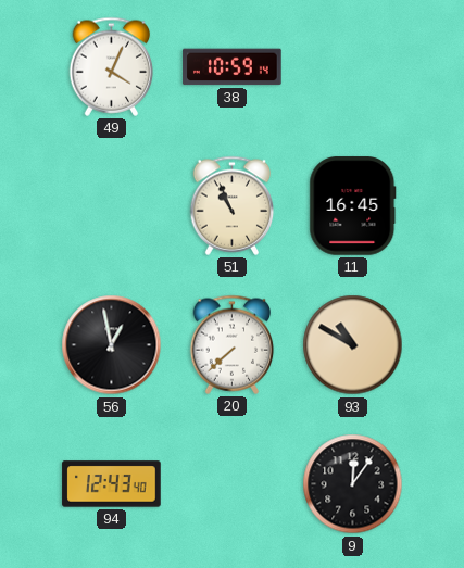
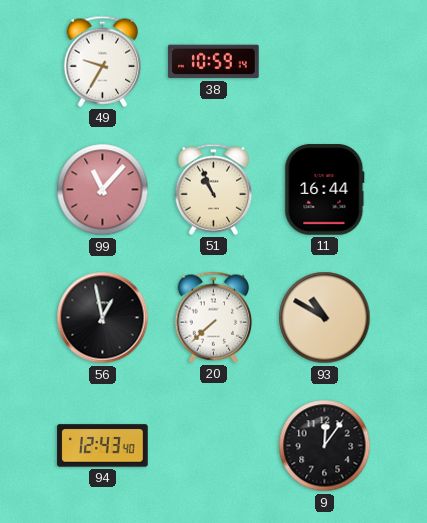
49: 4:04 -> 9:35
99: none -> 11:07
11: 16:45 -> 16:44
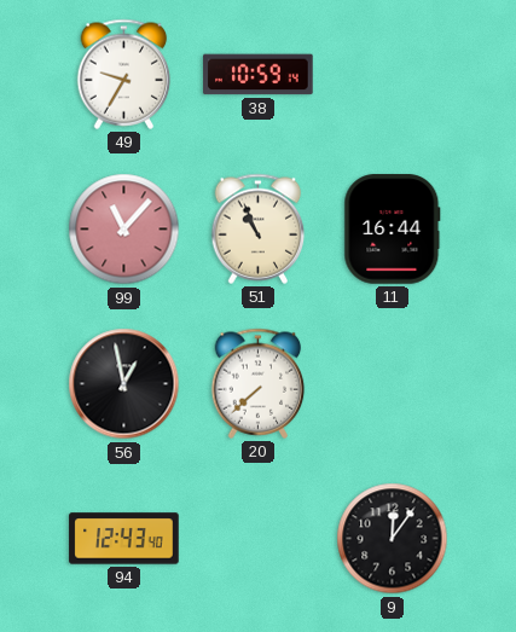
93: 10:50 -> none
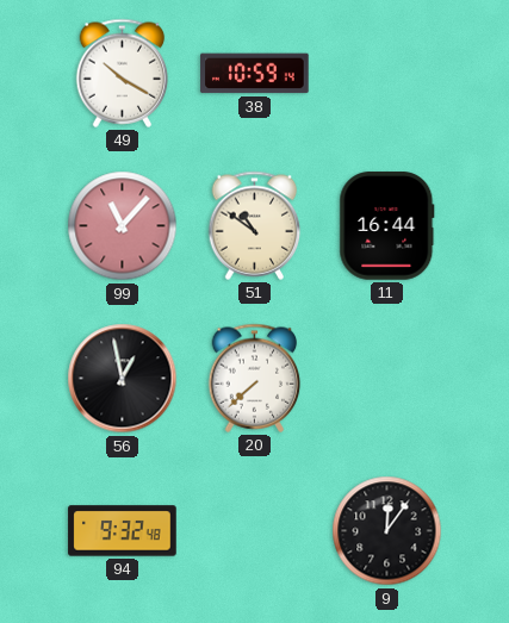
49: 9:35 -> 10:20
51: 10:56 -> 10:51
94: 12:43 -> 9:32
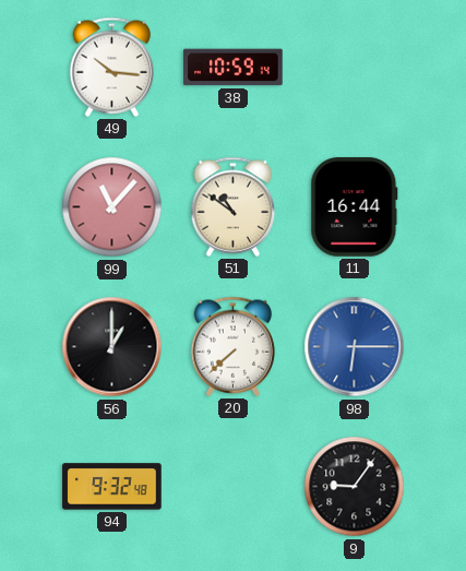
49: 10:20 -> 10:16
56: 12:58 -> 1:00
98: none -> 6:15
9: 12:06 -> 9:06
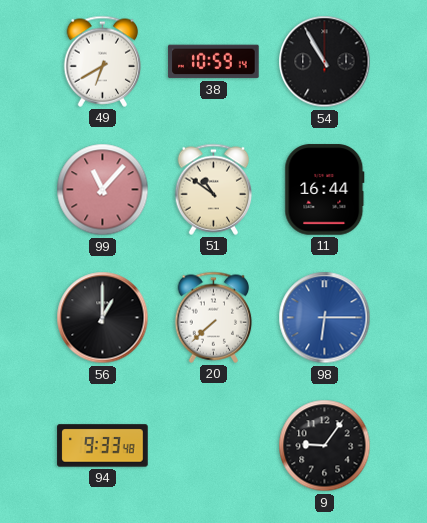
49: 10:16 -> 6:40
54: none -> 10:55
94: 9:32 -> 9:33
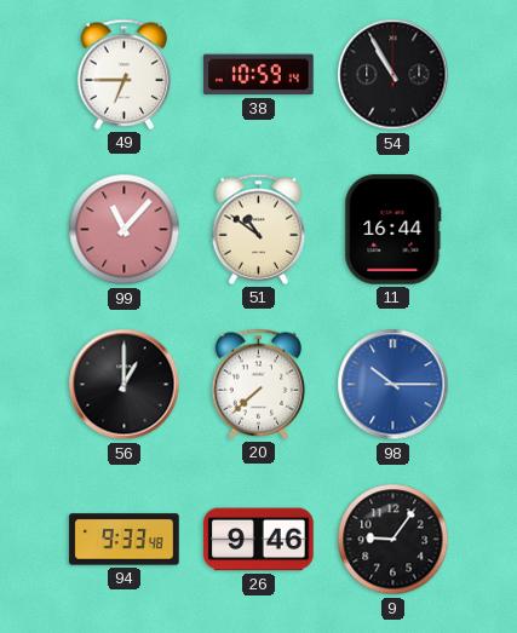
49: 6:40 -> 6:45
98: 6:15 -> 10:15
26: none -> 9:46
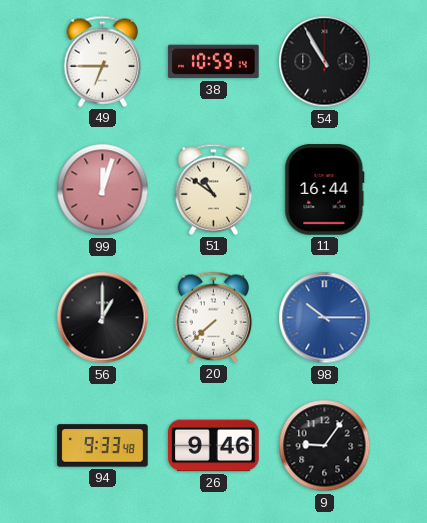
99: 11:07 -> 12:03
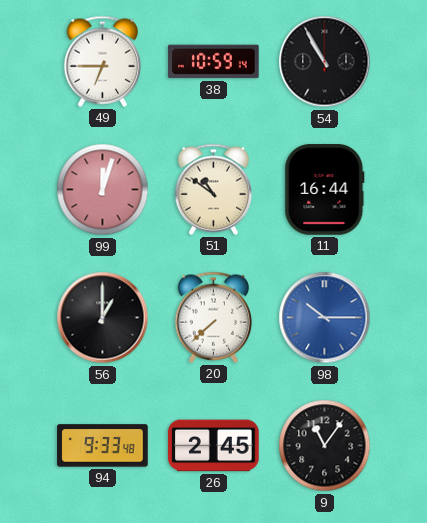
26: 9:46 -> 2:45
9: 9:06 -> 11:06
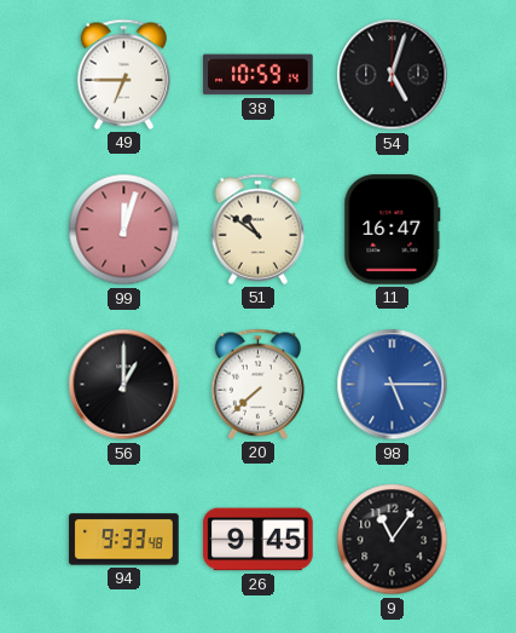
54: 10:55 -> 5:03
11: 16:44 -> 16:47
98: 10:15 -> 5:15
26: 2:45 -> 9:45
